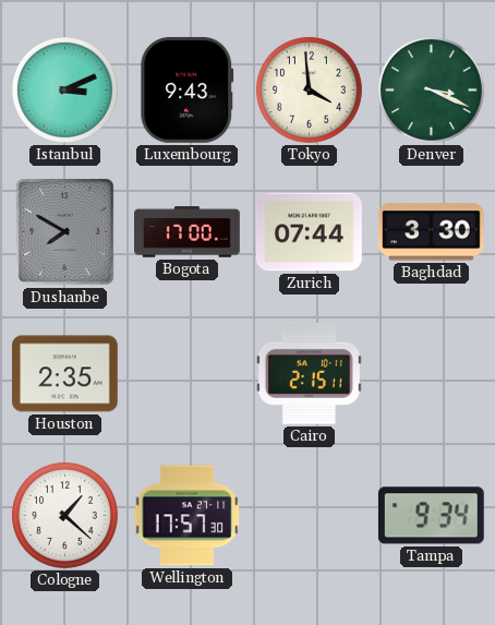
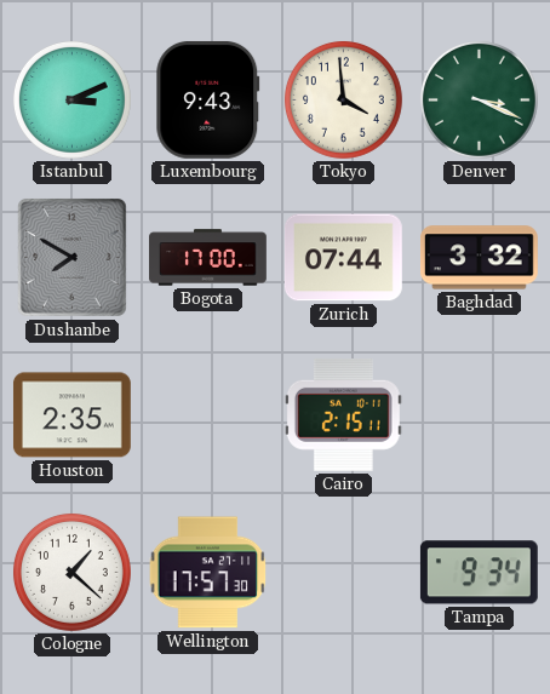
Baghdad: 3:30 -> 3:32
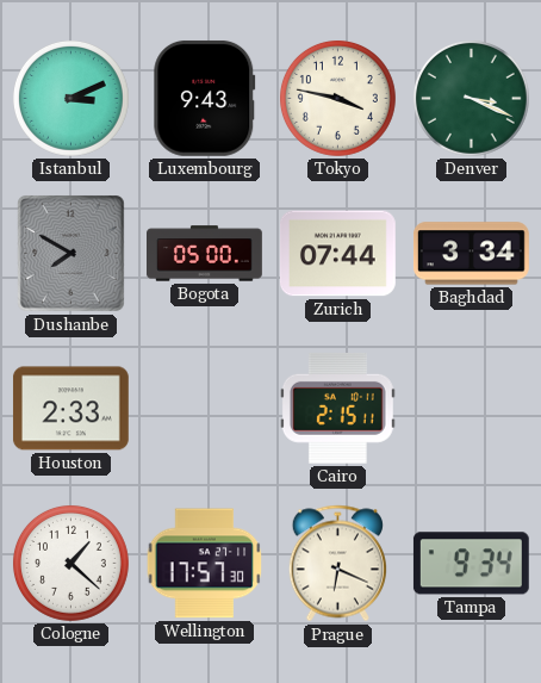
Tokyo: 3:59 -> 3:47
Bogota: 17:00 -> 05:00
Baghdad: 3:32 -> 3:34
Houston: 2:35 -> 2:33
Prague: none -> 6:19
